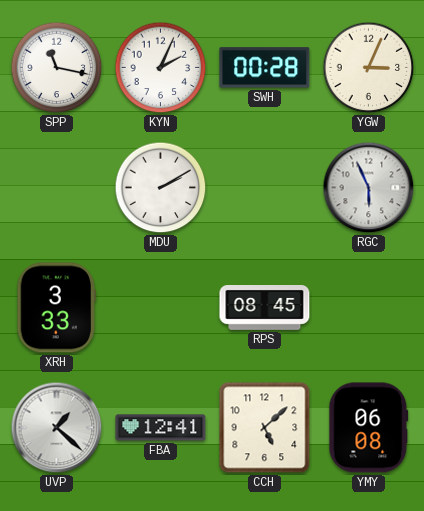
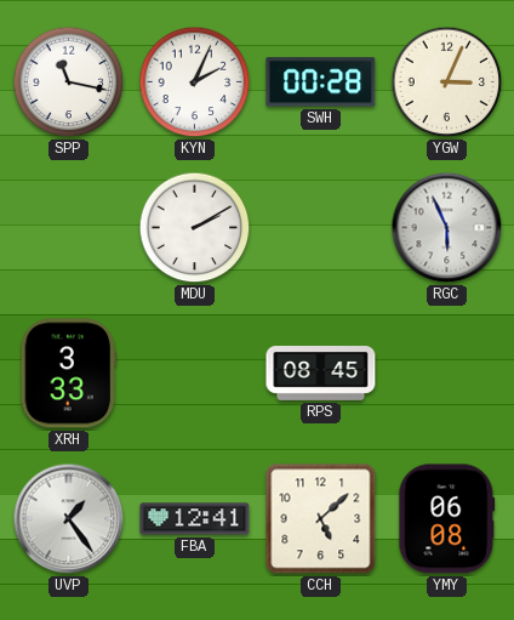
UVP: 1:22 -> 1:24
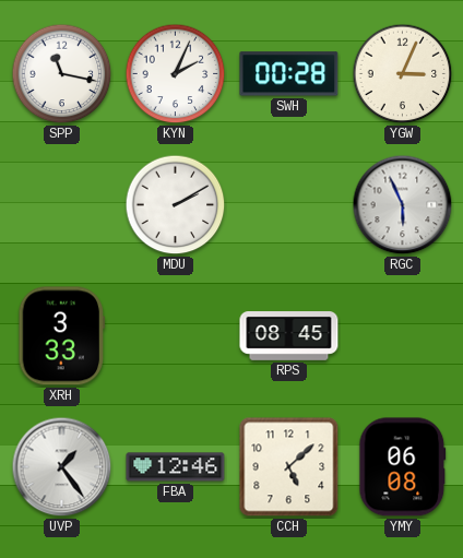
FBA: 12:41 -> 12:46
